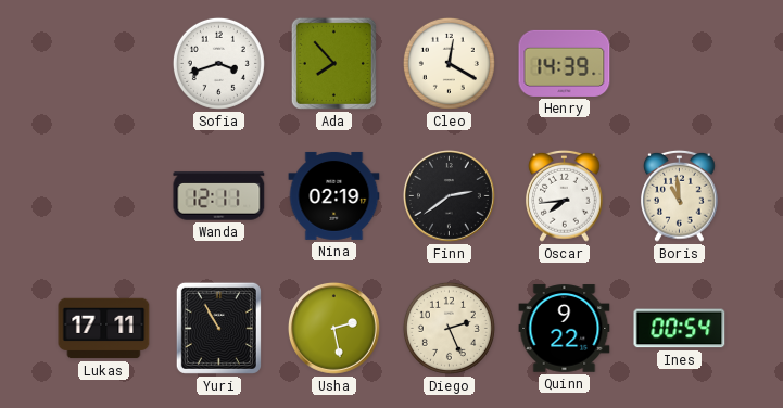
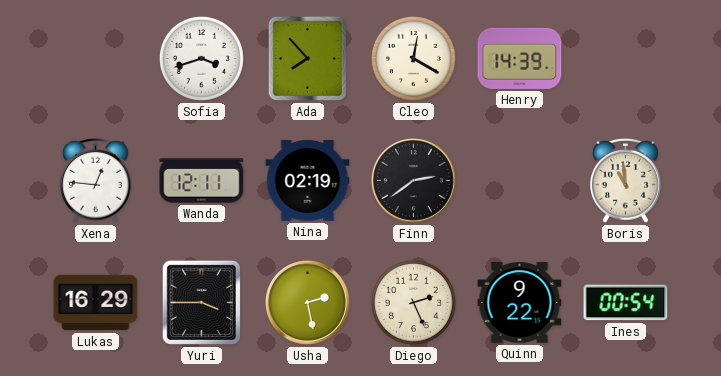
Xena: none -> 12:46
Oscar: 7:44 -> none
Lukas: 17:11 -> 16:29
Yuri: 10:55 -> 3:45
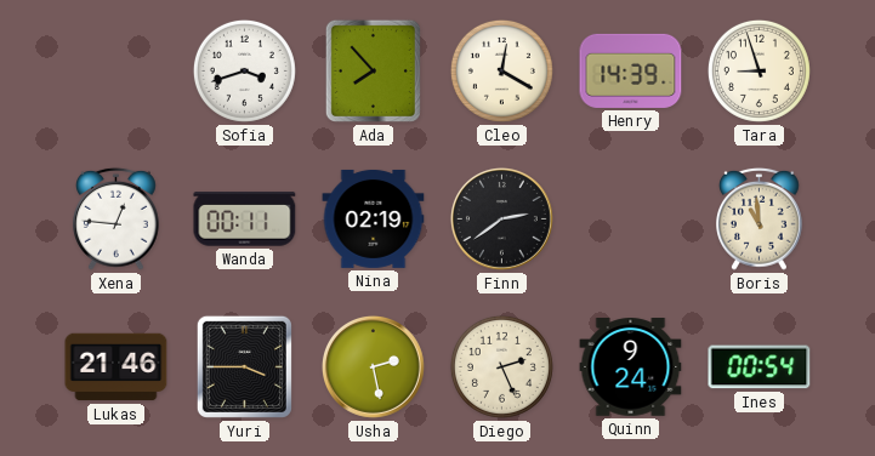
Tara: none -> 8:57
Wanda: 12:11 -> 00:11
Lukas: 16:29 -> 21:46
Quinn: 9:22 -> 9:24
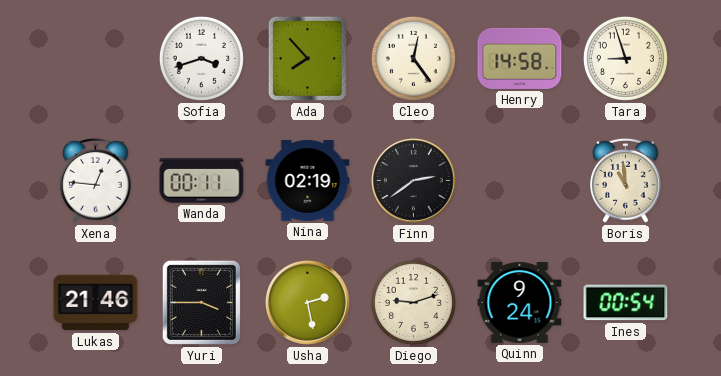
Cleo: 12:20 -> 12:24
Henry: 14:39 -> 14:58
Diego: 2:26 -> 9:12
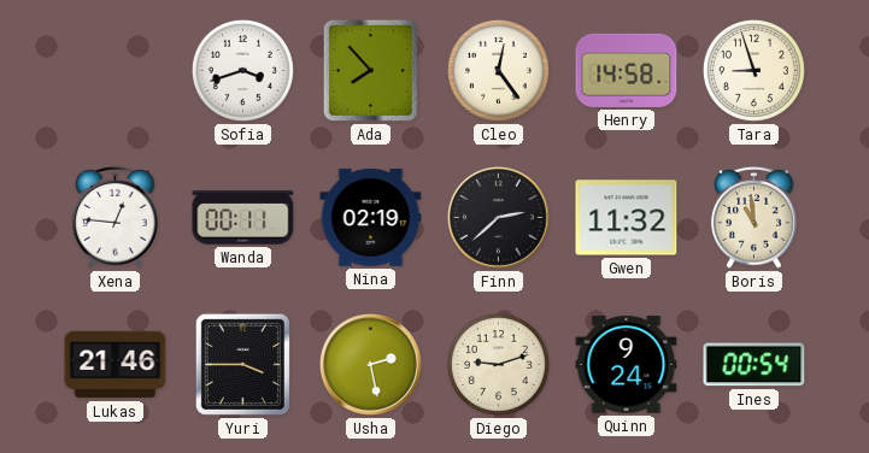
Finn: 2:39 -> 2:38
Gwen: none -> 11:32
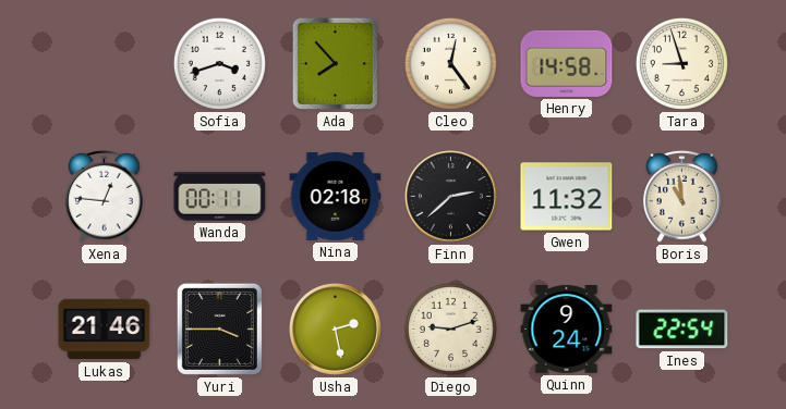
Nina: 02:19 -> 02:18
Ines: 00:54 -> 22:54
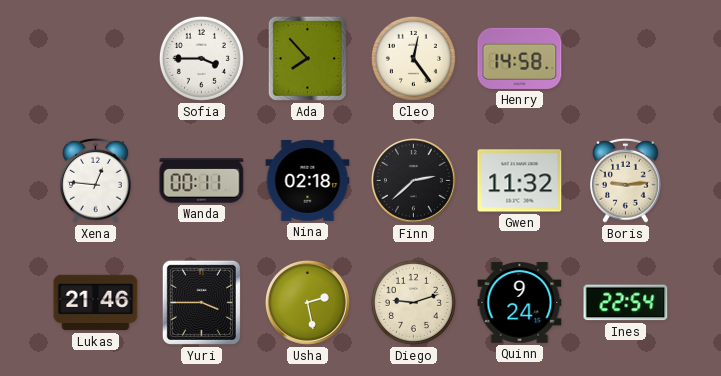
Sofia: 3:42 -> 3:45
Tara: 8:57 -> none
Boris: 10:59 -> 9:14
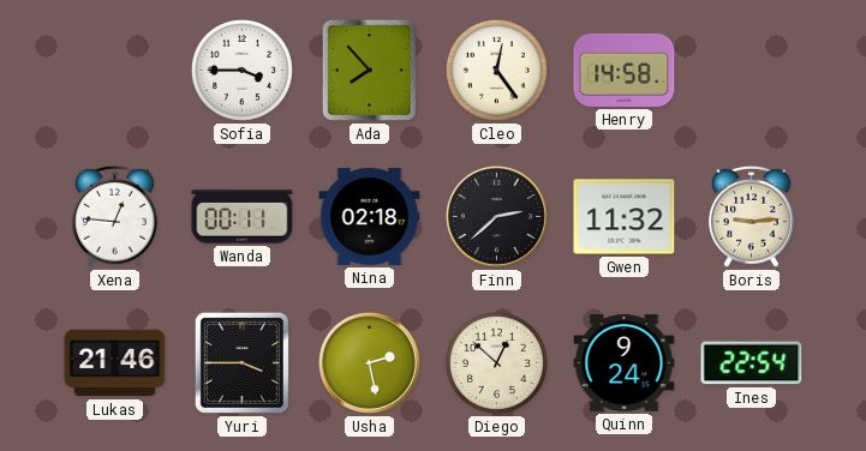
Diego: 9:12 -> 12:52
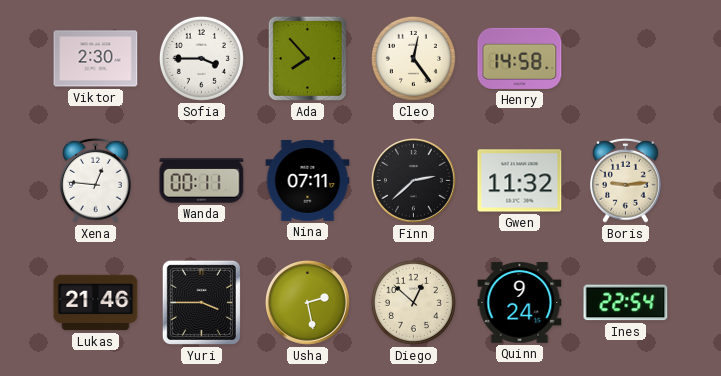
Viktor: none -> 2:30
Nina: 02:18 -> 07:11
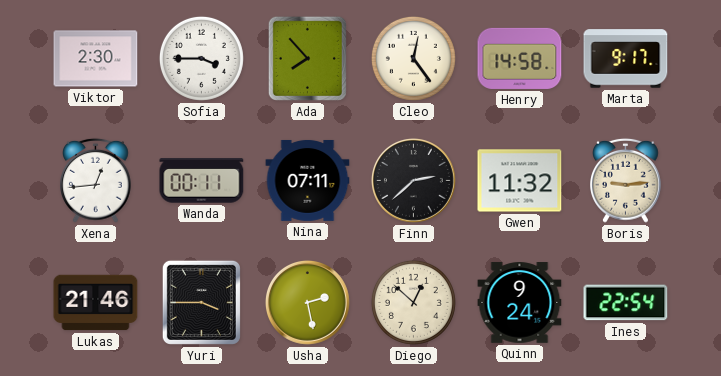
Marta: none -> 9:17
Xena: 12:46 -> 12:44
